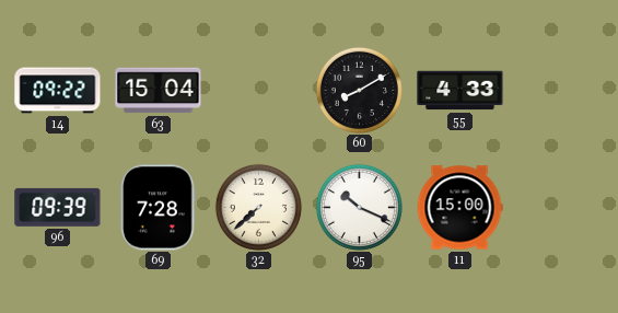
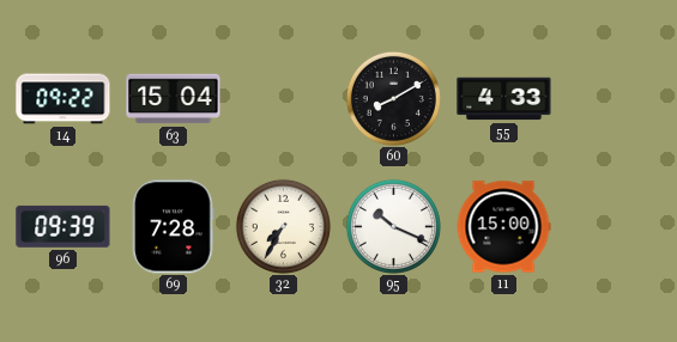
32: 7:38 -> 7:35
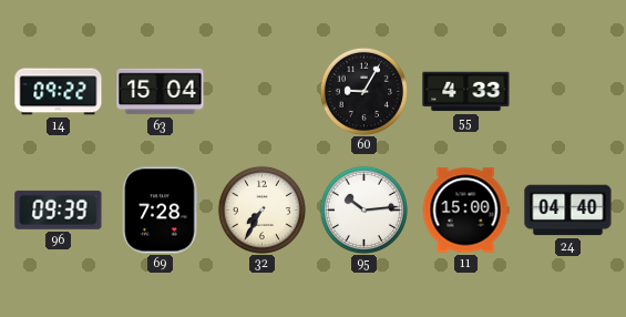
60: 8:10 -> 9:05
95: 10:19 -> 10:14
24: none -> 04:40
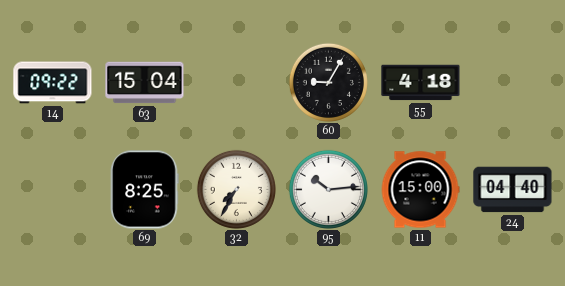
55: 4:33 -> 4:18
96: 09:39 -> none
69: 7:28 -> 8:25
